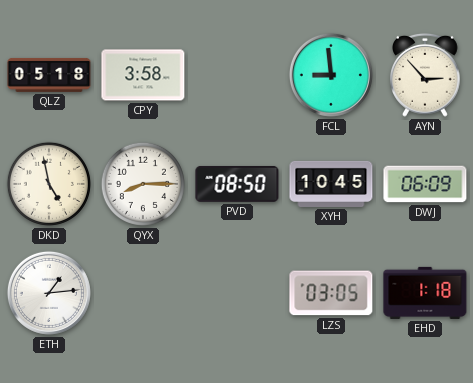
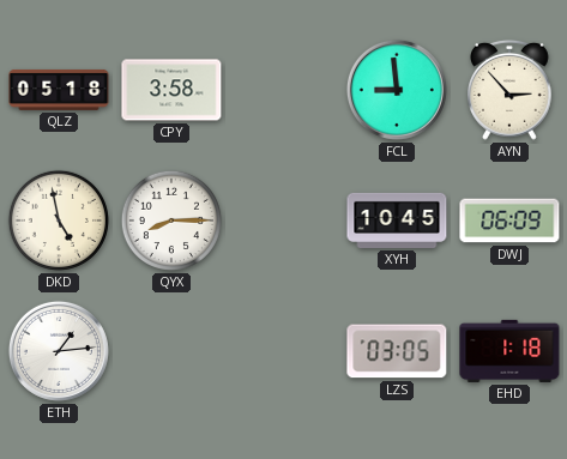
PVD: 08:50 -> none
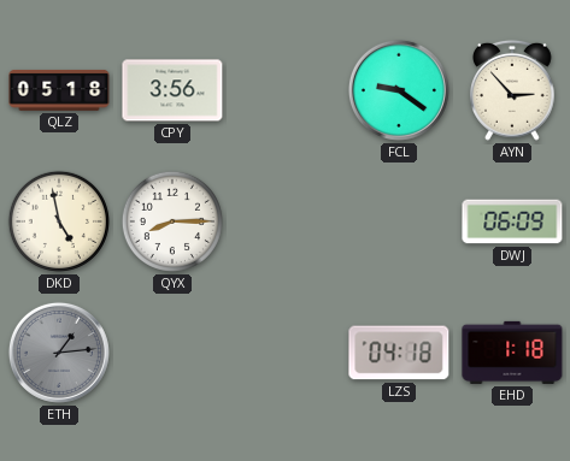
CPY: 3:58 -> 3:56
FCL: 8:59 -> 9:21
XYH: 10:45 -> none
ETH dial: white -> grey
LZS: 03:05 -> 04:18
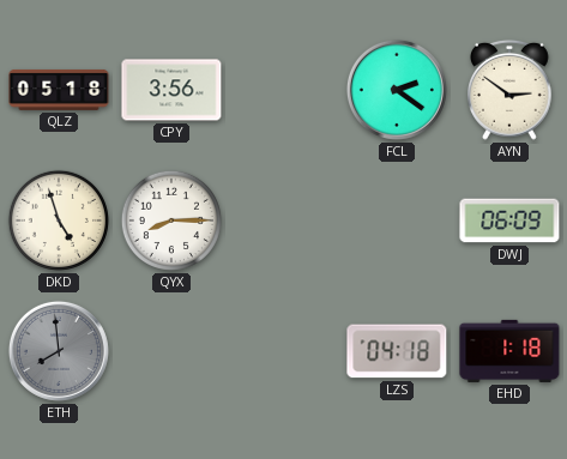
FCL: 9:21 -> 2:21
AYN: 2:53 -> 2:51
DKD: 4:58 -> 4:57
ETH: 1:14 -> 7:59
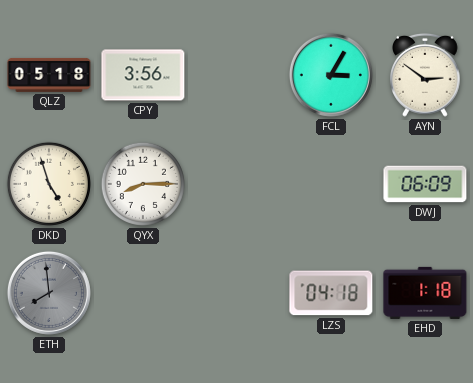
FCL: 2:21 -> 3:05
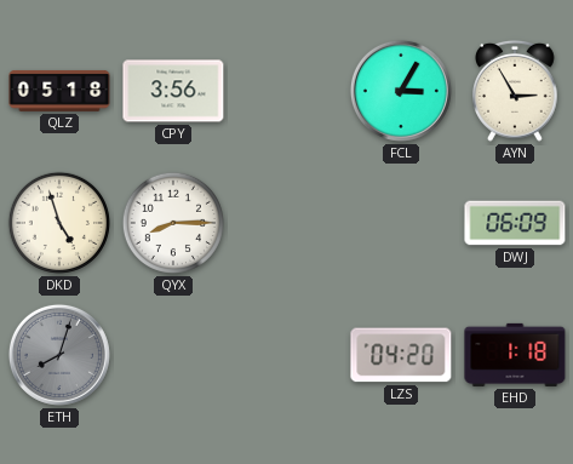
AYN: 2:51 -> 2:55
ETH: 7:59 -> 8:03
LZS: 04:18 -> 04:20
